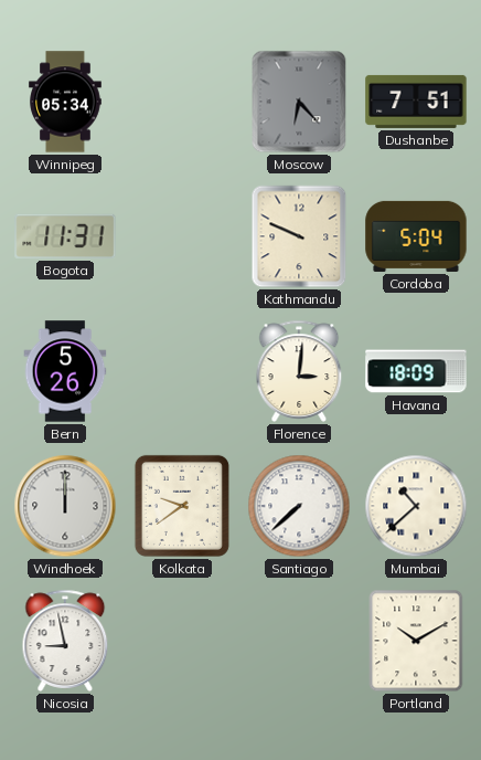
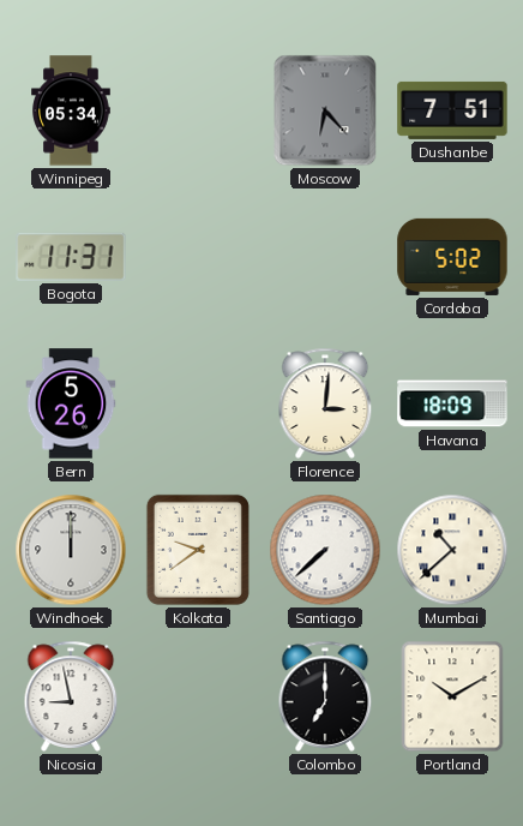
Kathmandu: 9:49 -> none
Cordoba: 5:04 -> 5:02
Colombo: none -> 7:00
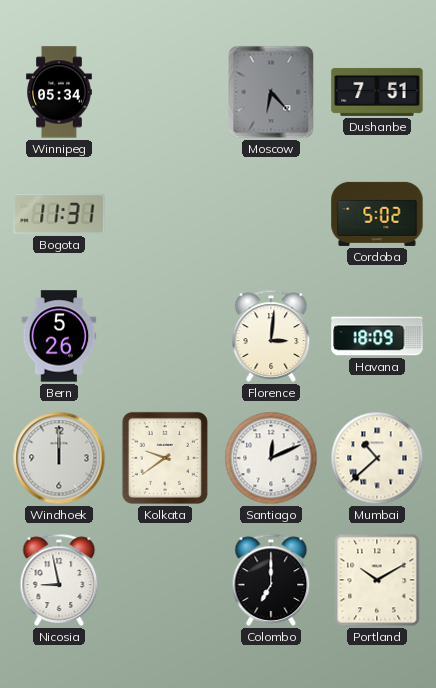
Santiago: 7:38 -> 12:11
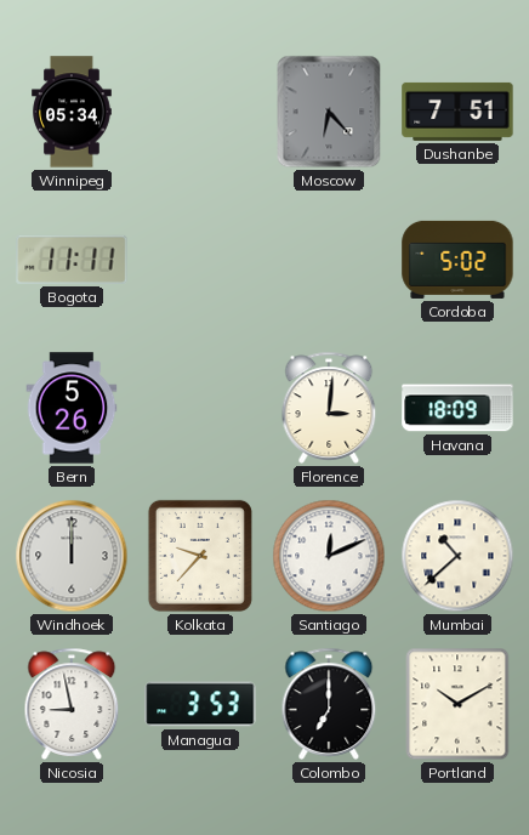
Bogota: 11:31 -> 11:11
Kolkata: 9:39 -> 9:37
Managua: none -> 3:53
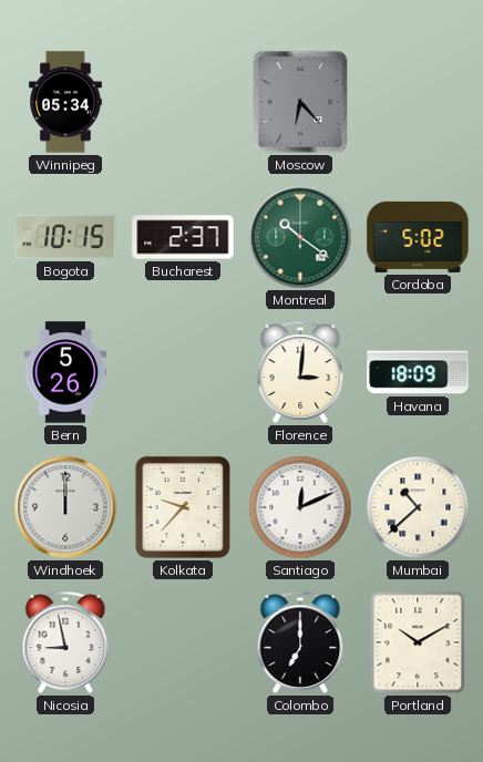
Dushanbe: 7:51 -> none
Bogota: 11:11 -> 10:15
Bucharest: none -> 2:37
Montreal: none -> 10:21
Managua: 3:53 -> none
